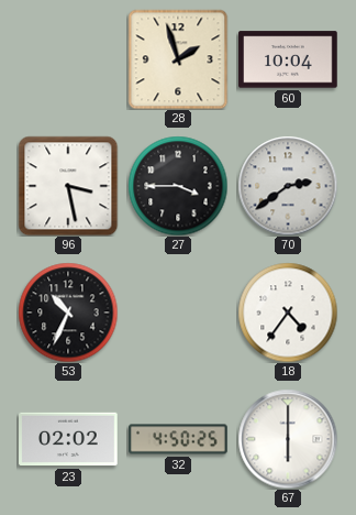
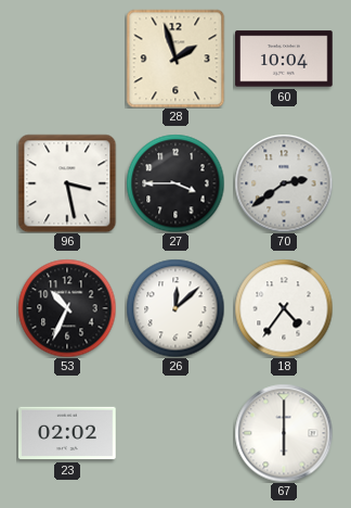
26: none -> 12:08
32: 4:50 -> none
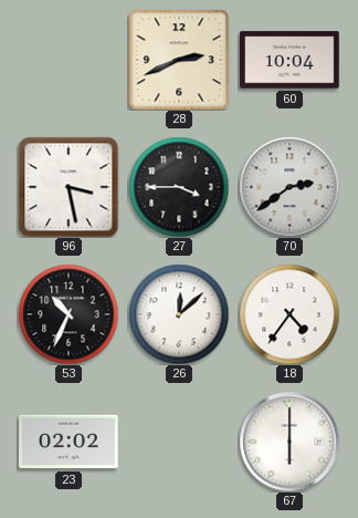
28: 1:57 -> 2:41
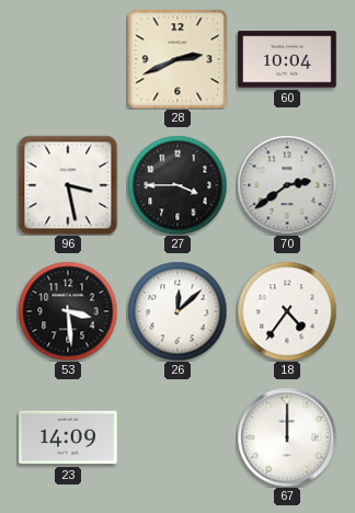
53: 10:34 -> 3:29
23: 02:02 -> 14:09
67: 6:00 -> 12:00
